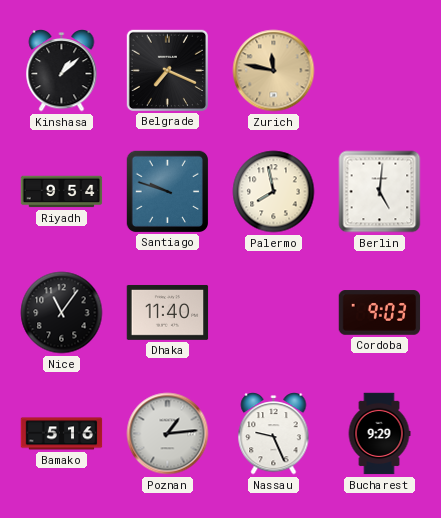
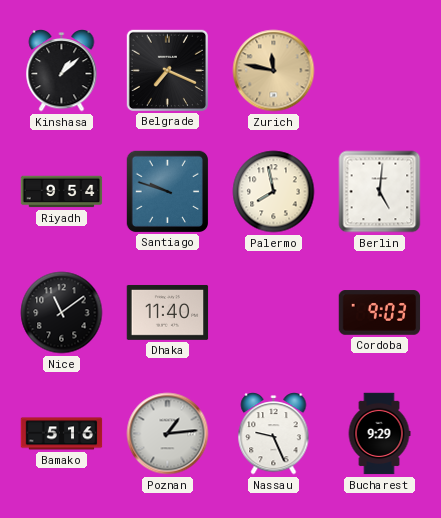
Nice: 11:06 -> 11:09
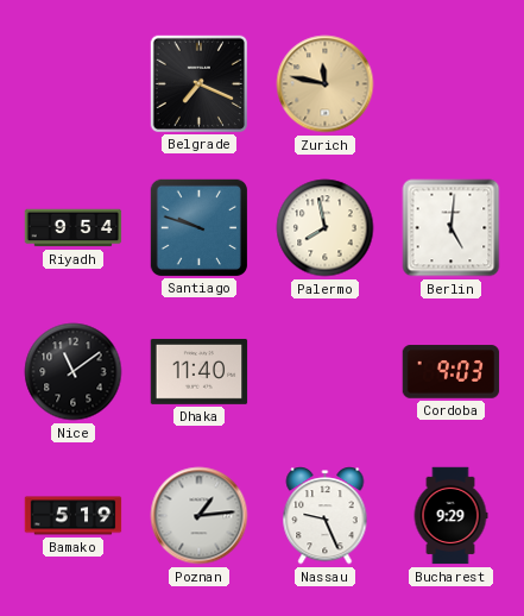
Kinshasa: 1:08 -> none
Bamako: 5:16 -> 5:19
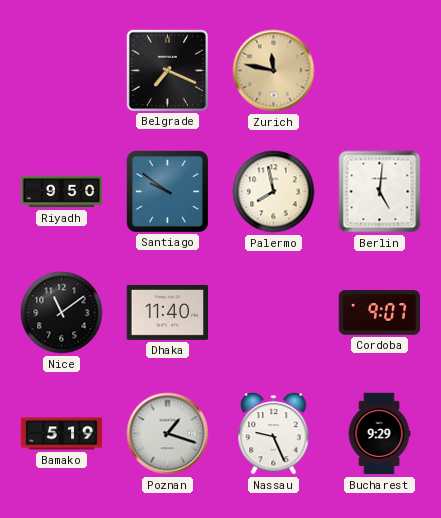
Riyadh: 9:54 -> 9:50
Santiago: 9:48 -> 9:51
Cordoba: 9:03 -> 9:07
Poznan: 1:14 -> 1:18
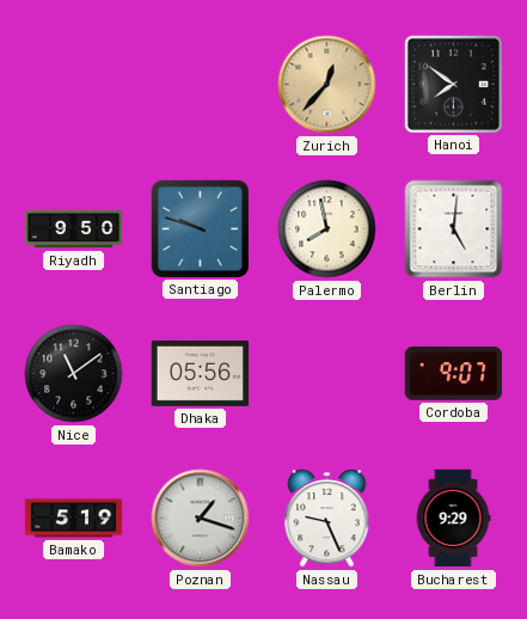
Belgrade: 7:19 -> none
Zurich: 11:47 -> 12:37
Hanoi: none -> 7:51
Santiago: 9:51 -> 9:48
Dhaka: 11:40 -> 05:56
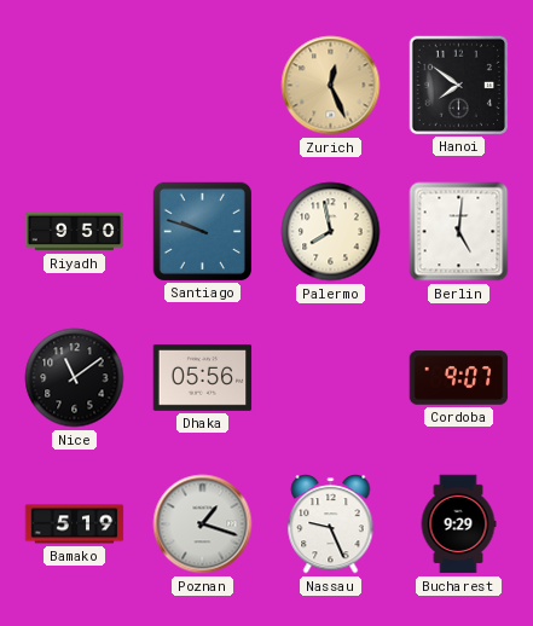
Zurich: 12:37 -> 12:26
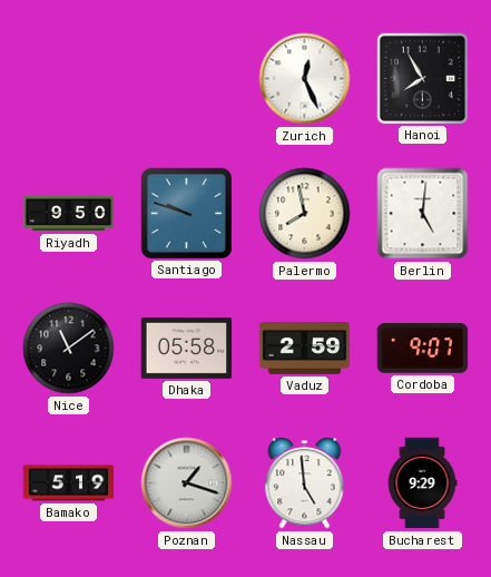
Zurich dial: champagne -> white
Hanoi: 7:51 -> 7:55
Dhaka: 05:56 -> 05:58
Vaduz: none -> 2:59
Nassau: 9:26 -> 4:59
